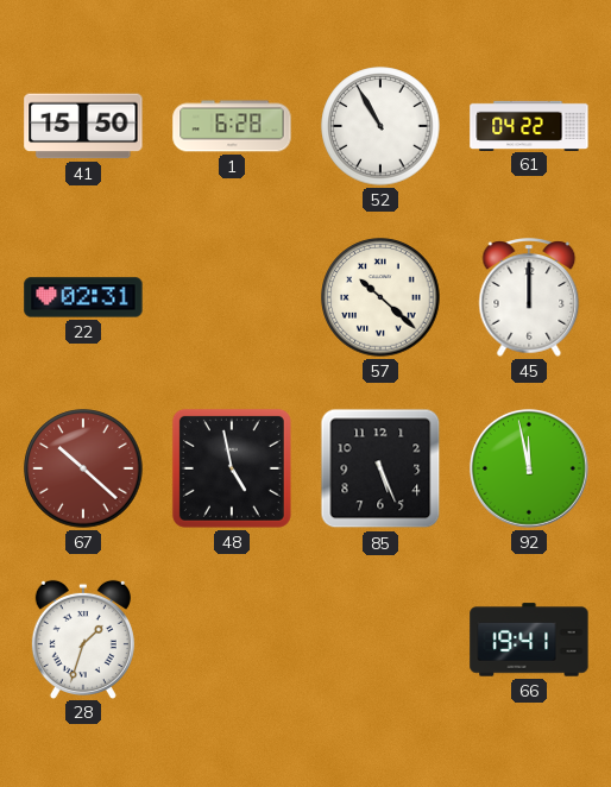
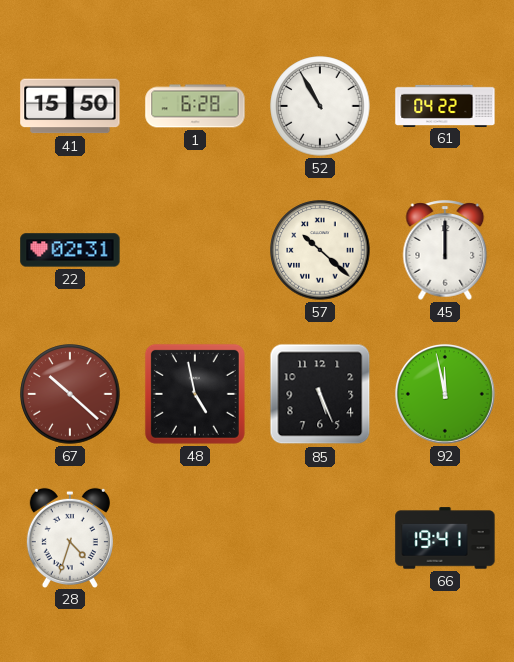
28: 1:33 -> 4:33
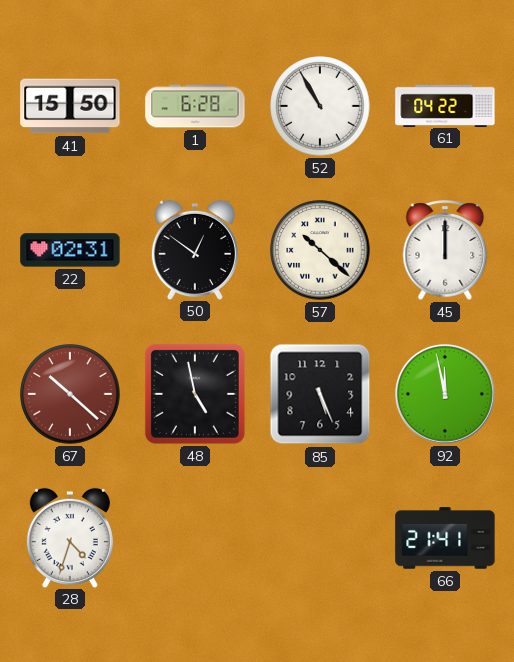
50: none -> 12:51
66: 19:41 -> 21:41
